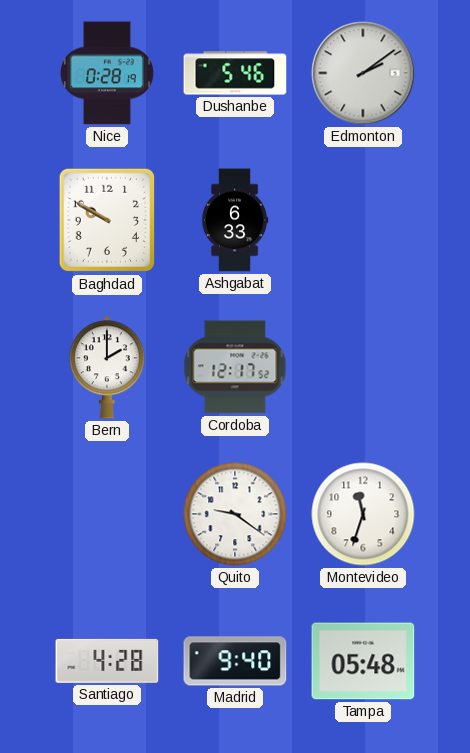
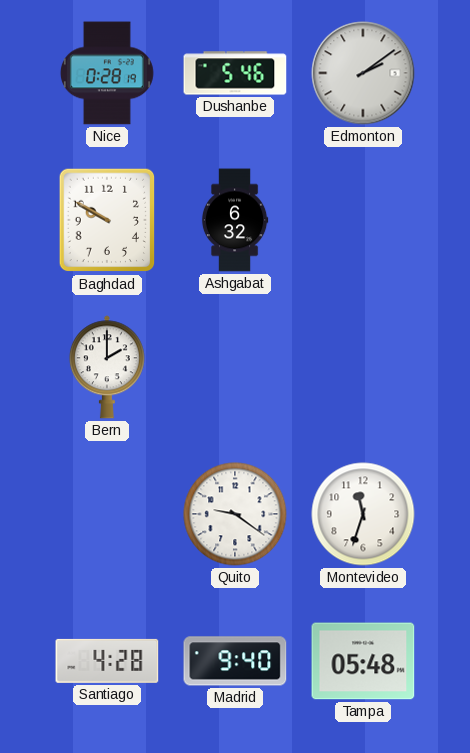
Ashgabat: 6:33 -> 6:32
Cordoba: 12:17 -> none
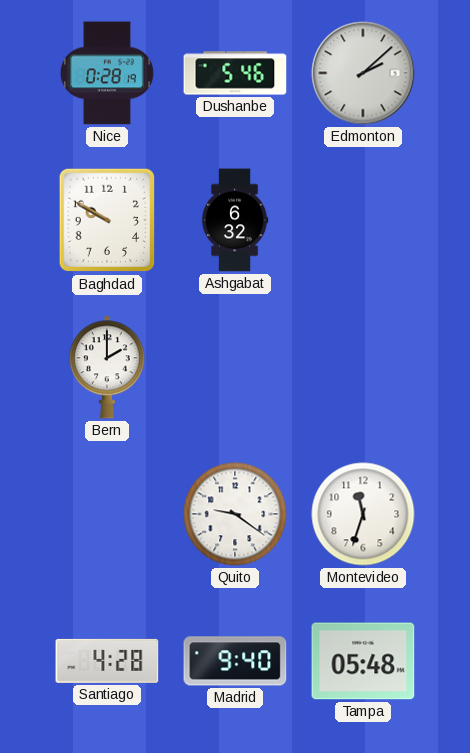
Edmonton: 2:09 -> 2:08
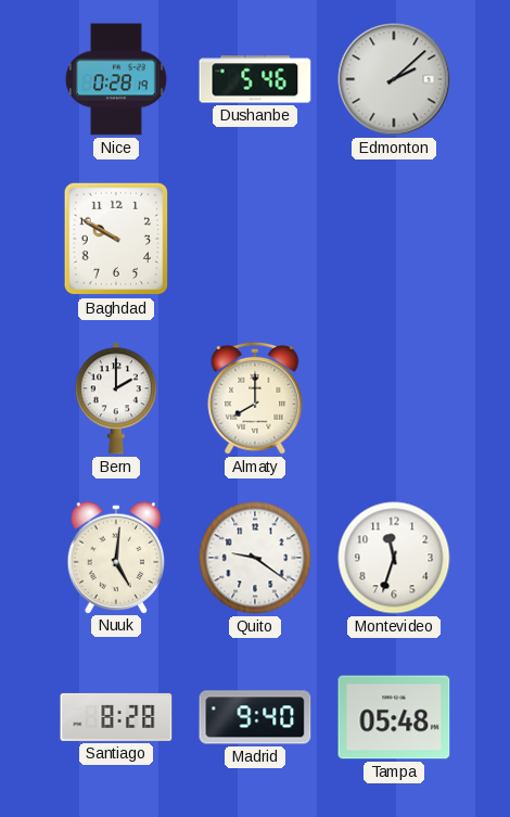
Ashgabat: 6:32 -> none
Almaty: none -> 8:00
Nuuk: none -> 5:01
Santiago: 4:28 -> 8:28
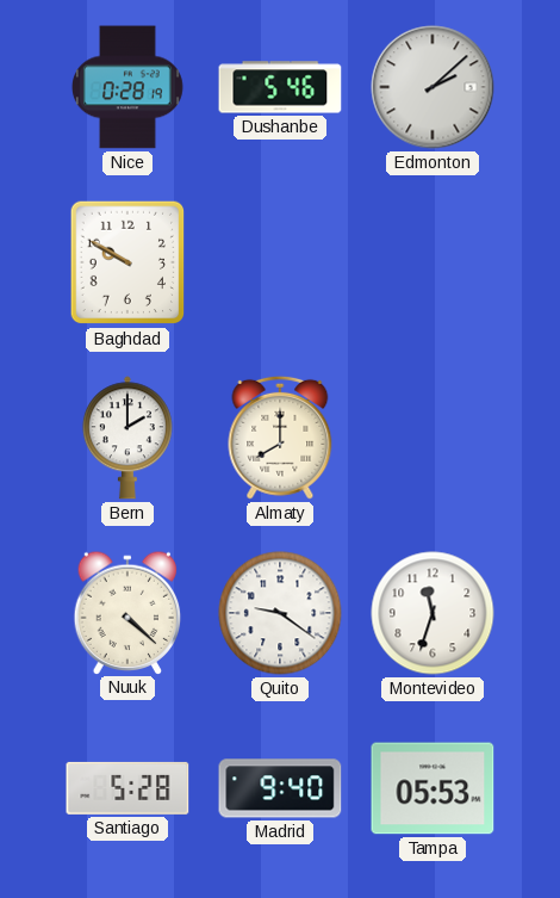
Nuuk: 5:01 -> 4:22
Santiago: 8:28 -> 5:28
Tampa: 05:48 -> 05:53
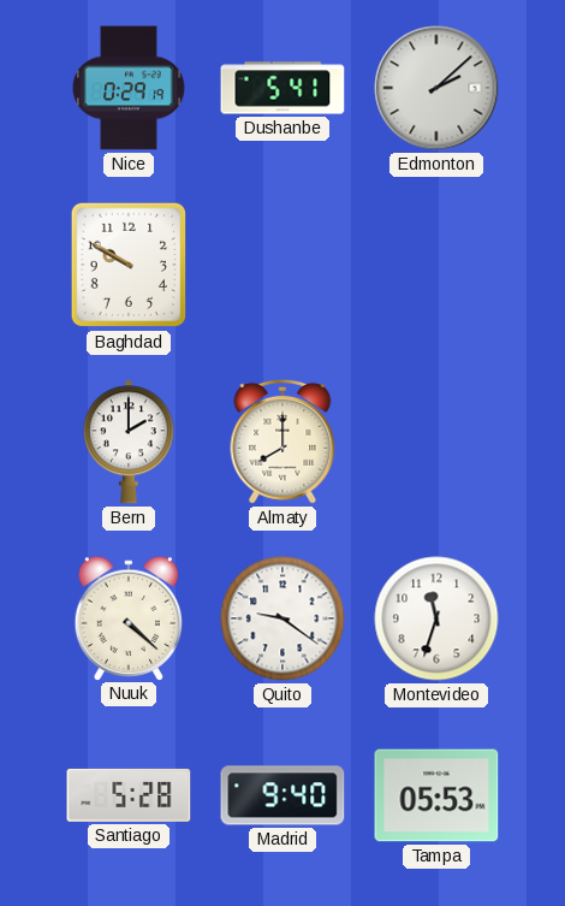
Nice: 0:28 -> 0:29
Dushanbe: 5:46 -> 5:41
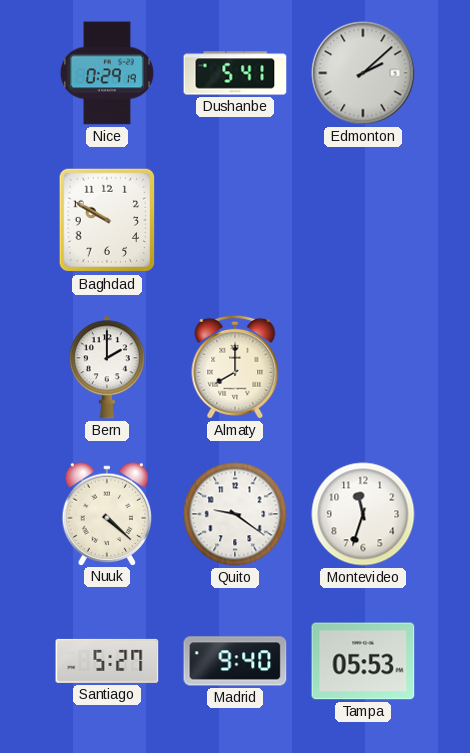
Santiago: 5:28 -> 5:27
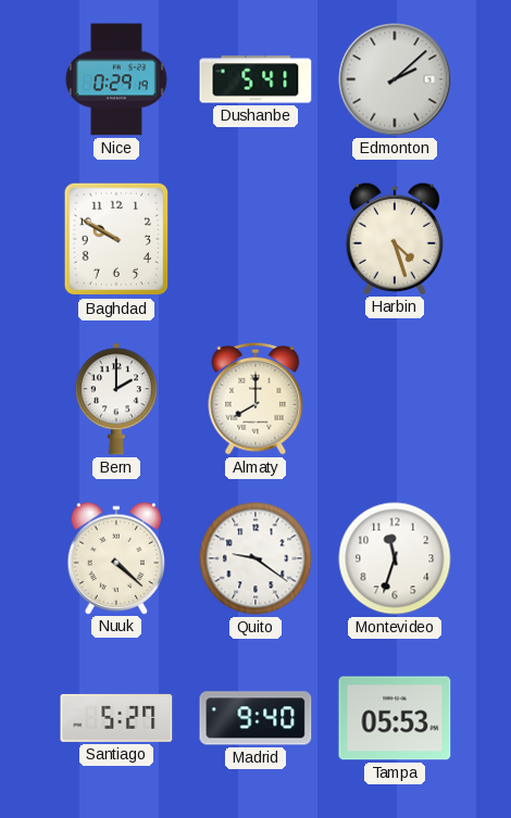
Harbin: none -> 4:27
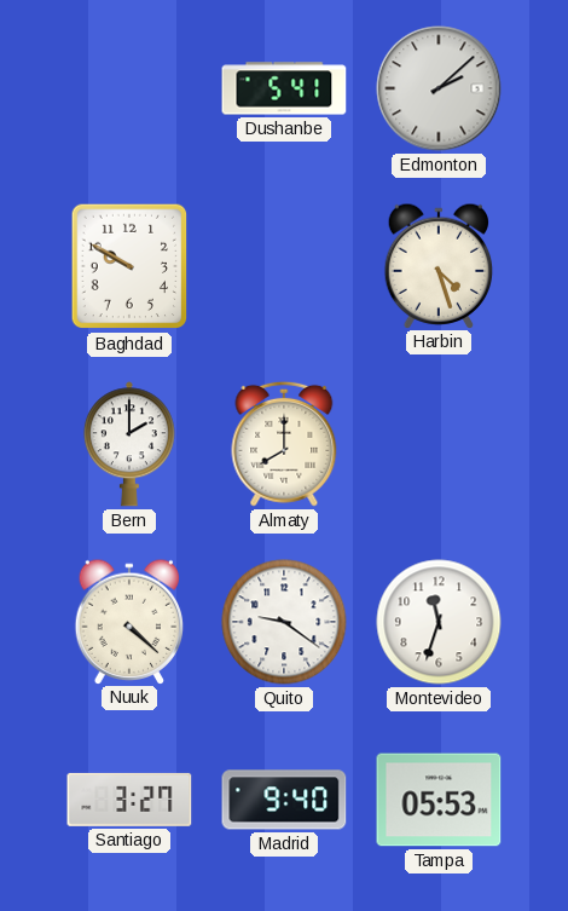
Nice: 0:29 -> none
Santiago: 5:27 -> 3:27
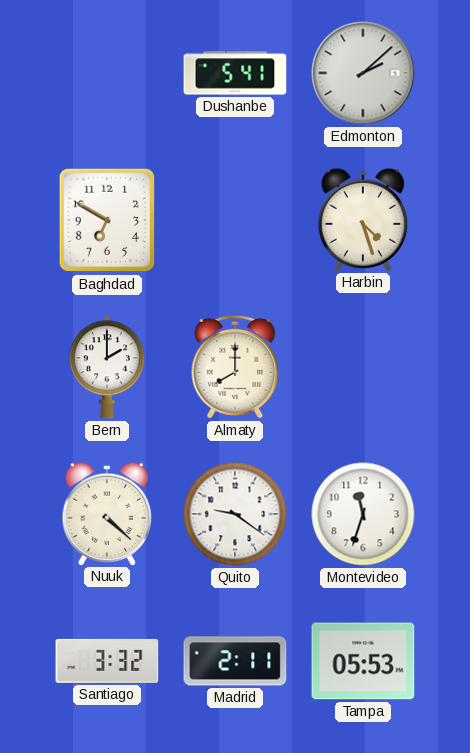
Baghdad: 9:50 -> 6:50
Santiago: 3:27 -> 3:32
Madrid: 9:40 -> 2:11
